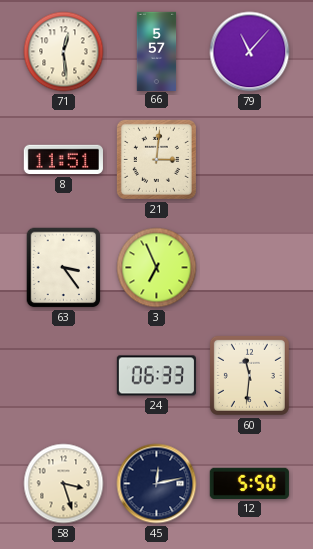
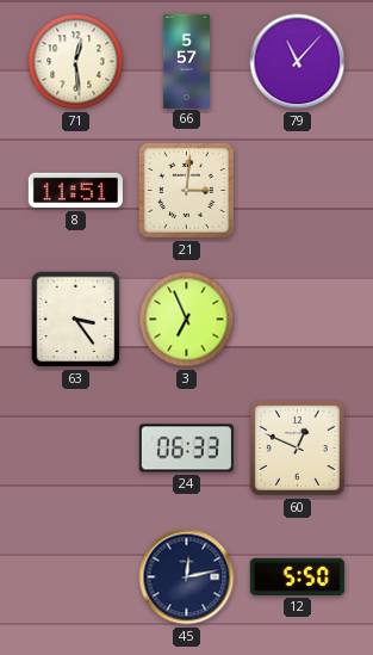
60: 11:31 -> 12:49
58: 3:27 -> none
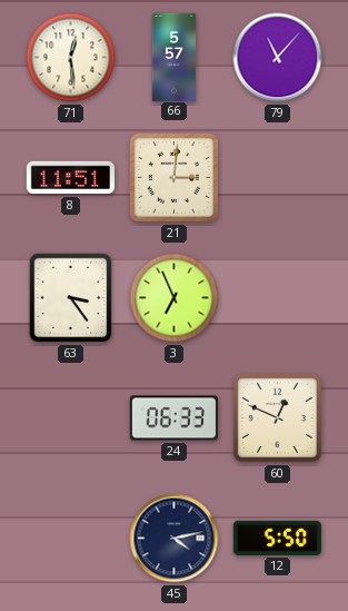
45: 12:13 -> 4:13
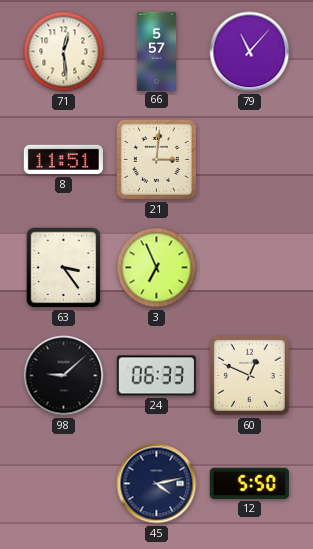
98: none -> 9:08
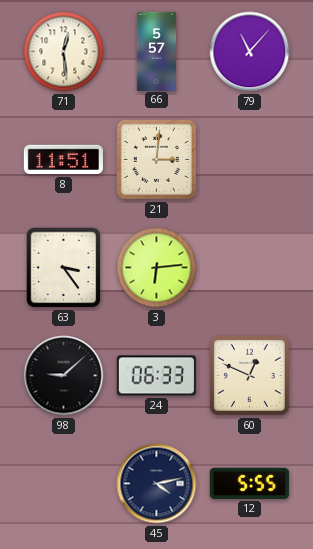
3: 6:56 -> 6:14
12: 5:50 -> 5:55
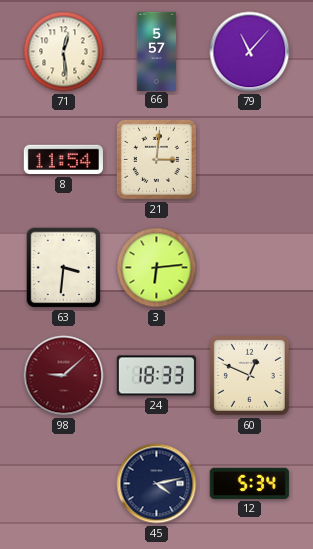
8: 11:51 -> 11:54
63: 3:24 -> 3:31
98 dial: black -> burgundy
24: 06:33 -> 18:33
12: 5:55 -> 5:34
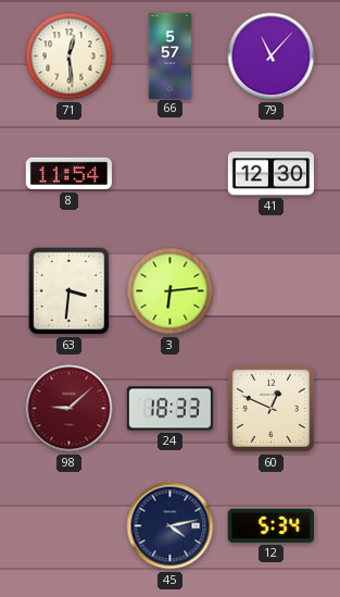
21: 3:01 -> none
41: none -> 12:30
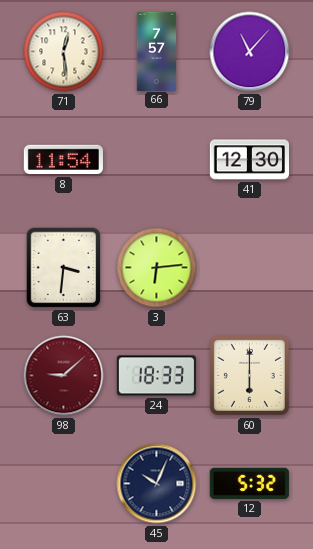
66: 5:57 -> 7:57
60: 12:49 -> 6:00
45: 4:13 -> 10:04
12: 5:34 -> 5:32
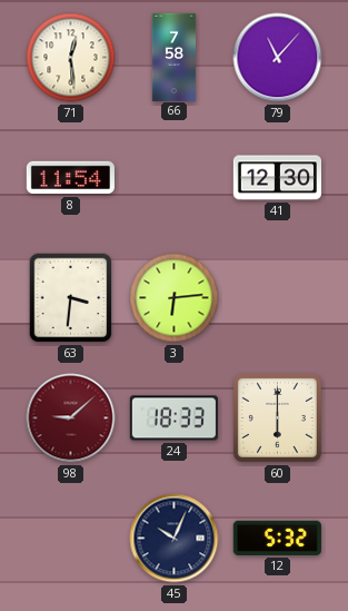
66: 7:57 -> 7:58
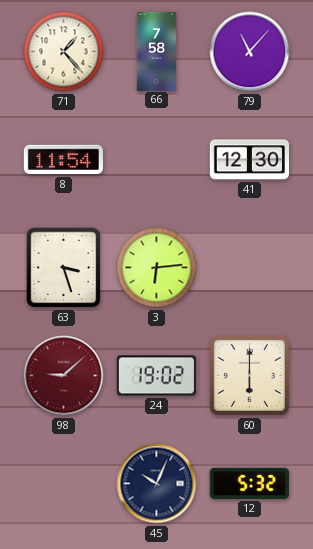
71: 12:29 -> 1:23
63: 3:31 -> 3:27
24: 18:33 -> 19:02
